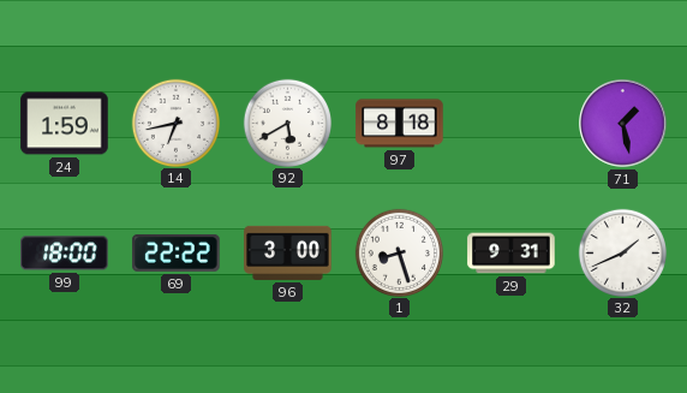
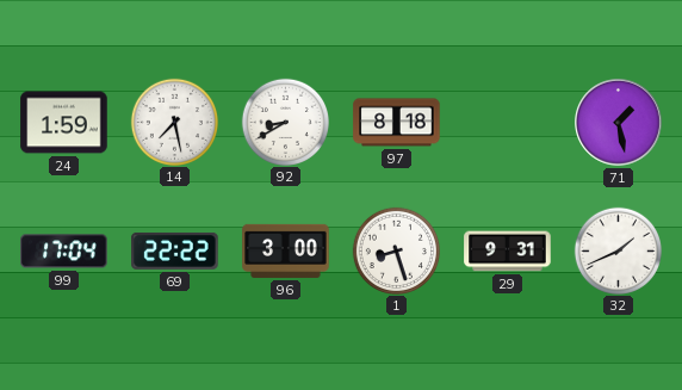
14: 6:43 -> 7:28
92: 5:40 -> 8:40
99: 18:00 -> 17:04
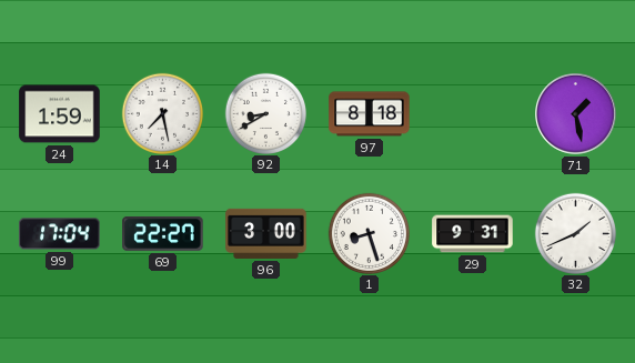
69: 22:22 -> 22:27
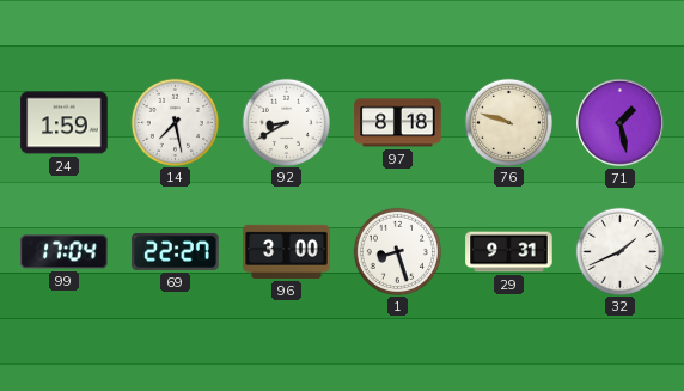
76: none -> 9:48
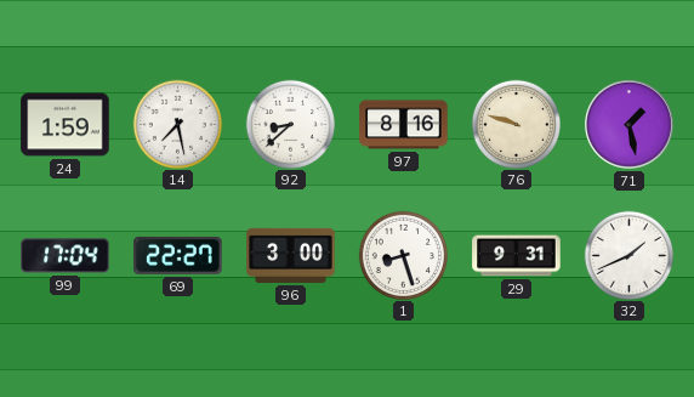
92: 8:40 -> 8:38
97: 8:18 -> 8:16
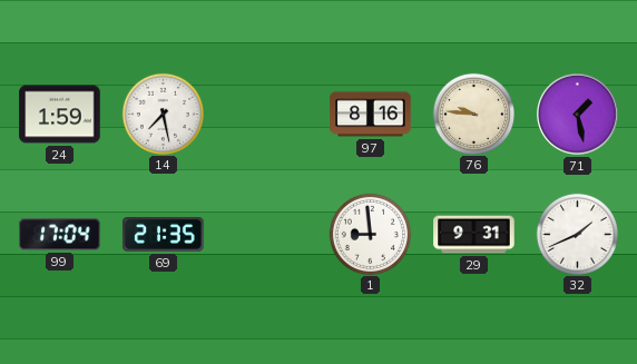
92: 8:38 -> none
76: 9:48 -> 9:46
69: 22:27 -> 21:35
96: 3:00 -> none
1: 8:27 -> 8:59
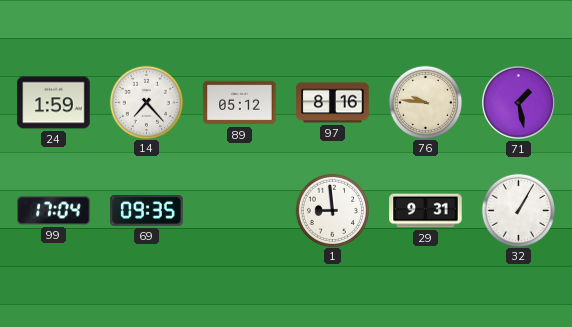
14: 7:28 -> 7:23
89: none -> 05:12
69: 21:35 -> 09:35
32: 1:41 -> 1:05
